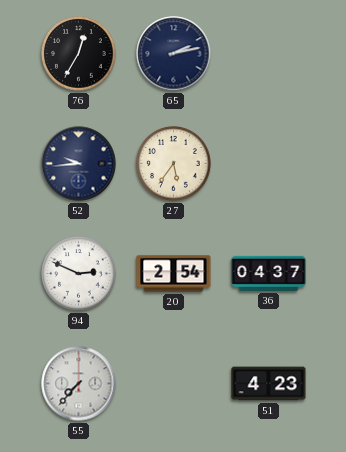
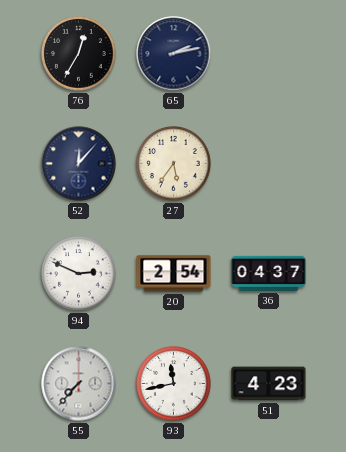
52: 9:44 -> 12:07
93: none -> 11:43
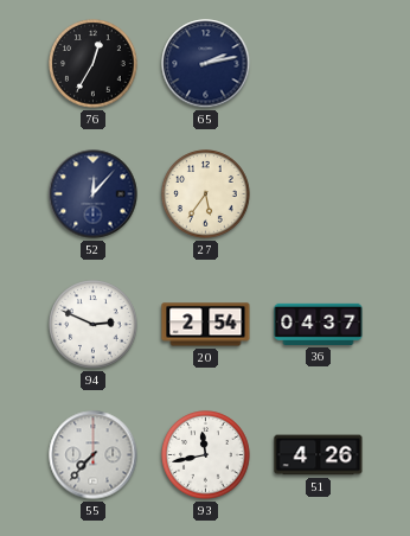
51: 4:23 -> 4:26
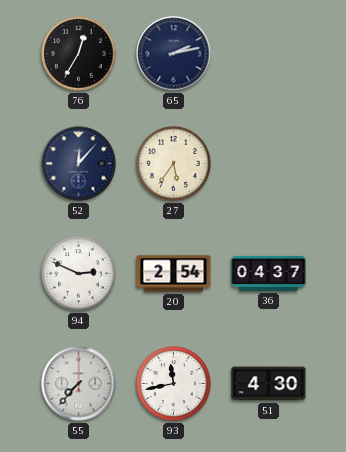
51: 4:26 -> 4:30
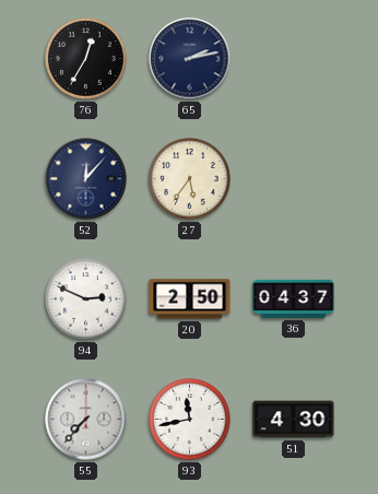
20: 2:54 -> 2:50
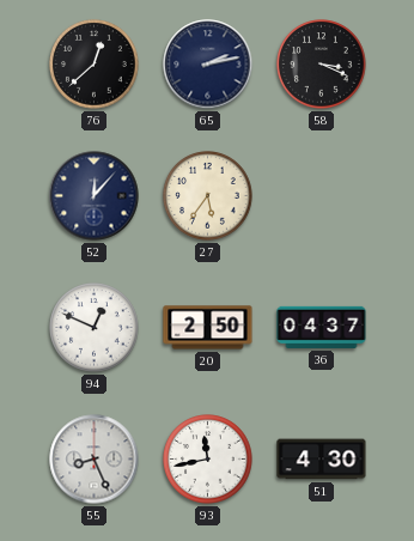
76: 12:35 -> 12:38
58: none -> 3:19
94: 2:49 -> 12:49
55: 7:37 -> 8:26
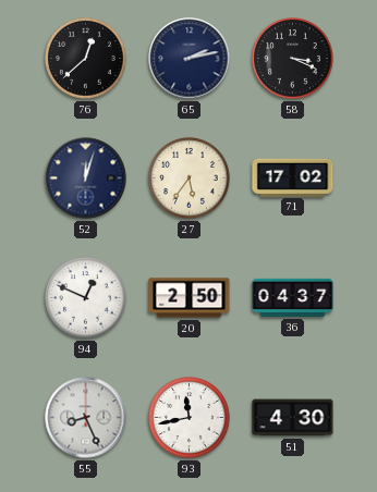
52: 12:07 -> 12:03
71: none -> 17:02
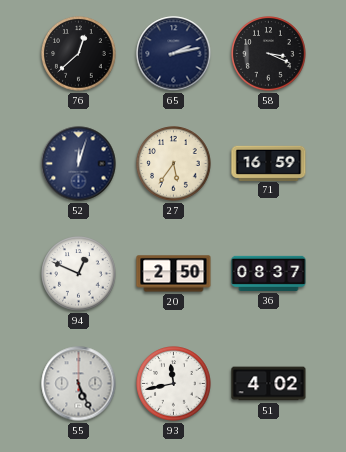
71: 17:02 -> 16:59
36: 04:37 -> 08:37
55: 8:26 -> 5:26
51: 4:30 -> 4:02
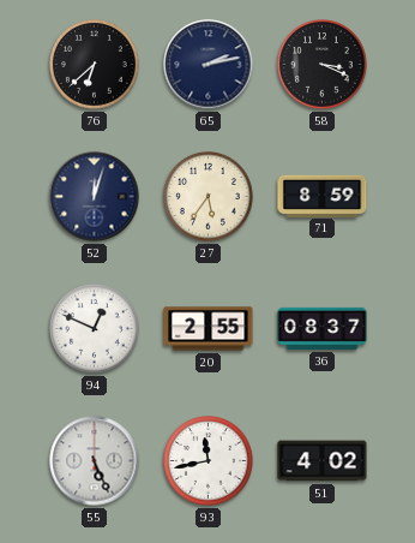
76: 12:38 -> 6:38
71: 16:59 -> 8:59
20: 2:50 -> 2:55
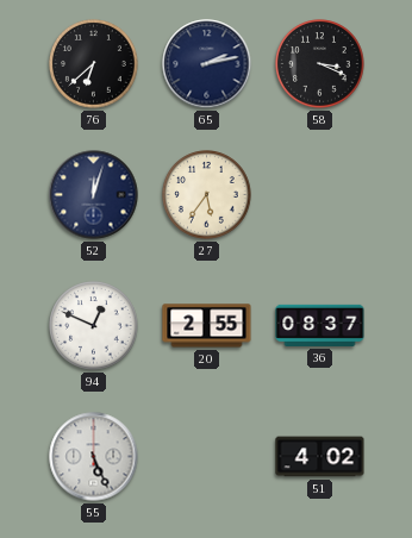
71: 8:59 -> none
93: 11:43 -> none
